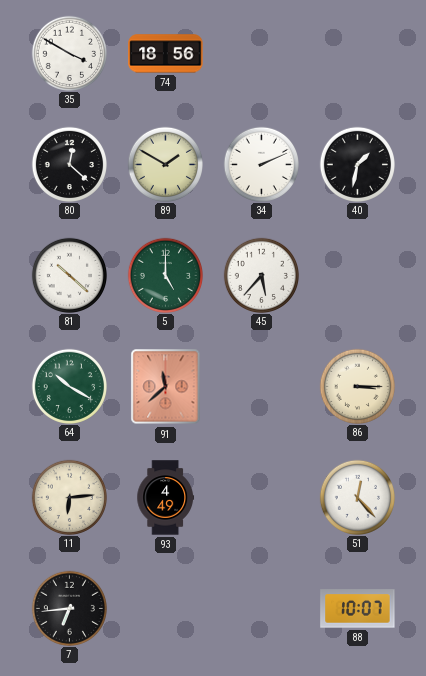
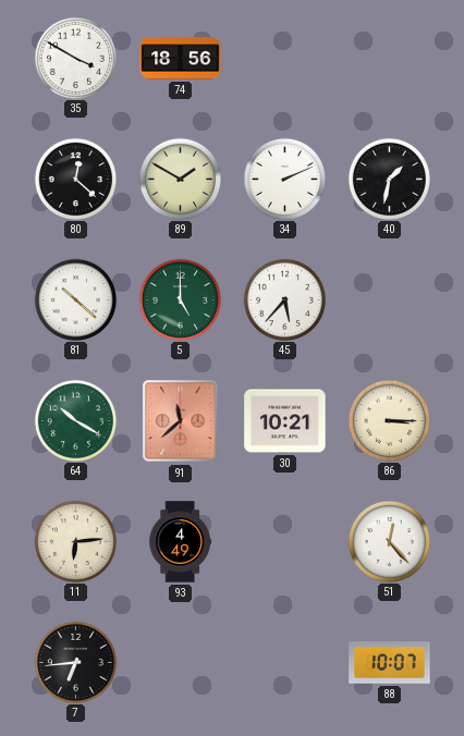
30: none -> 10:21
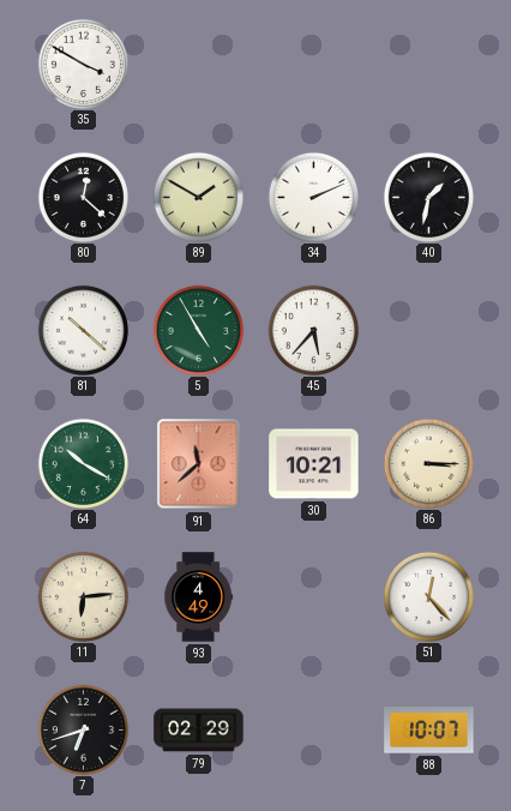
74: 18:56 -> none
5: 5:00 -> 4:55
7: 6:44 -> 6:42
79: none -> 02:29
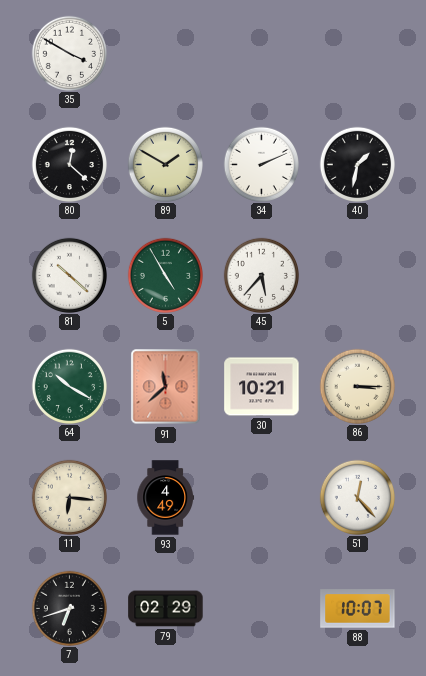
11: 6:14 -> 6:16
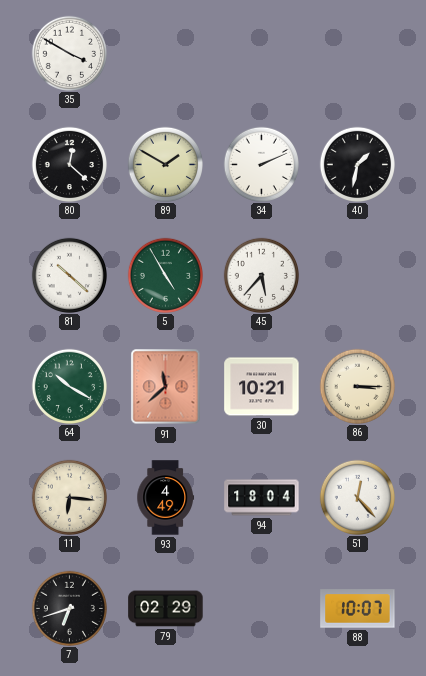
94: none -> 18:04
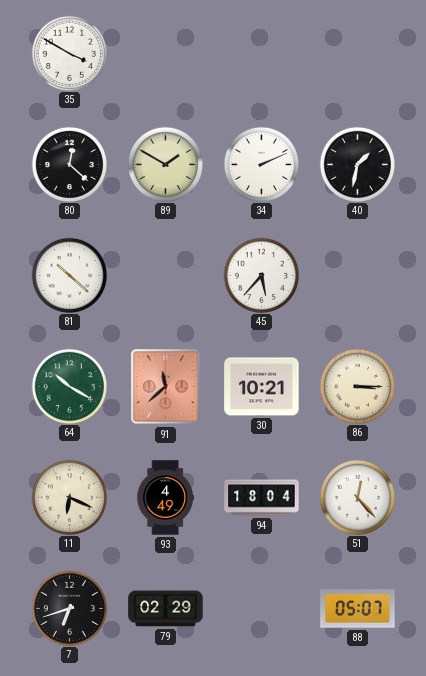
5: 4:55 -> none
11: 6:16 -> 6:19
88: 10:07 -> 05:07
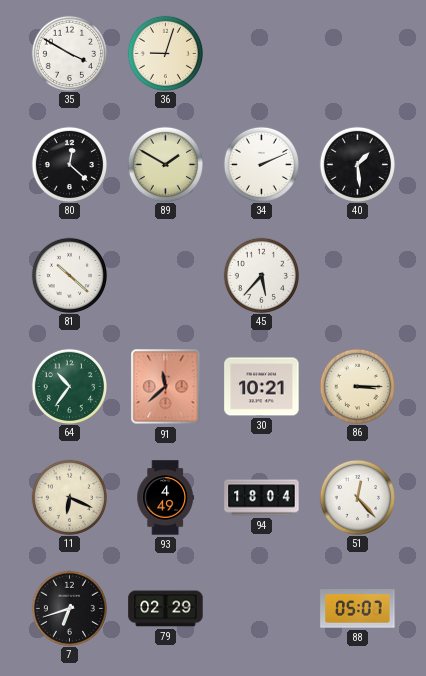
36: none -> 9:03
40: 1:32 -> 1:29
64: 10:20 -> 10:36
